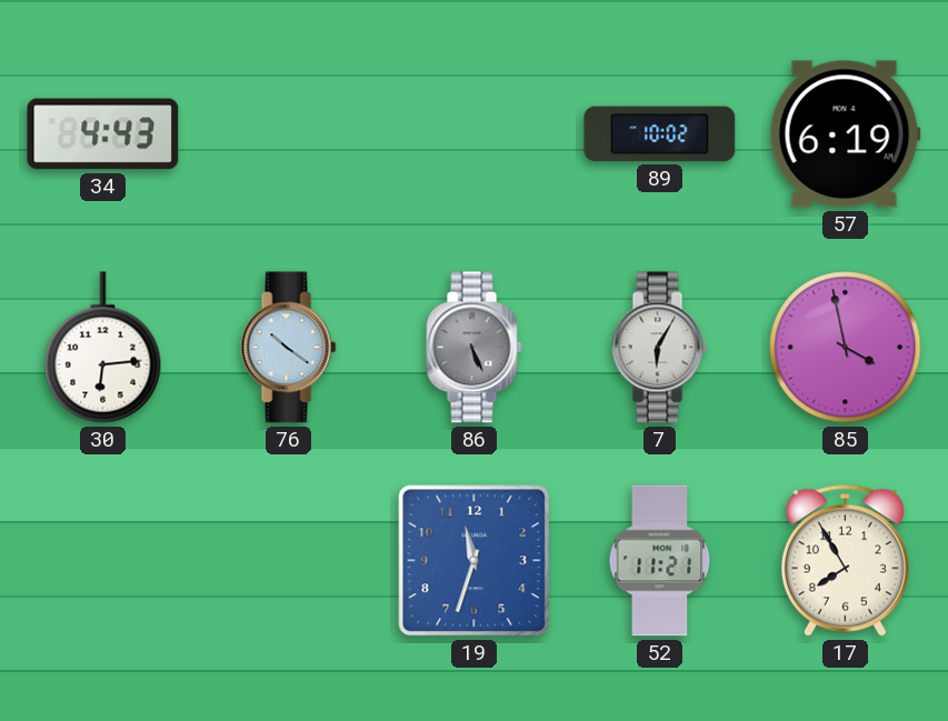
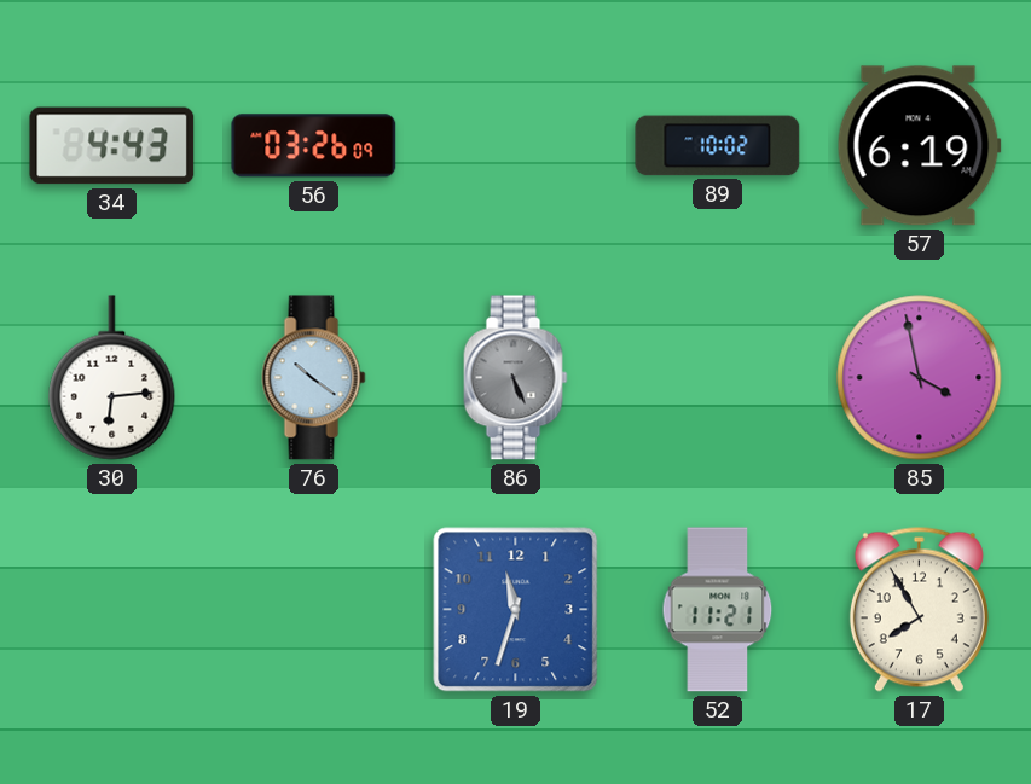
56: none -> 03:26
7: 6:05 -> none
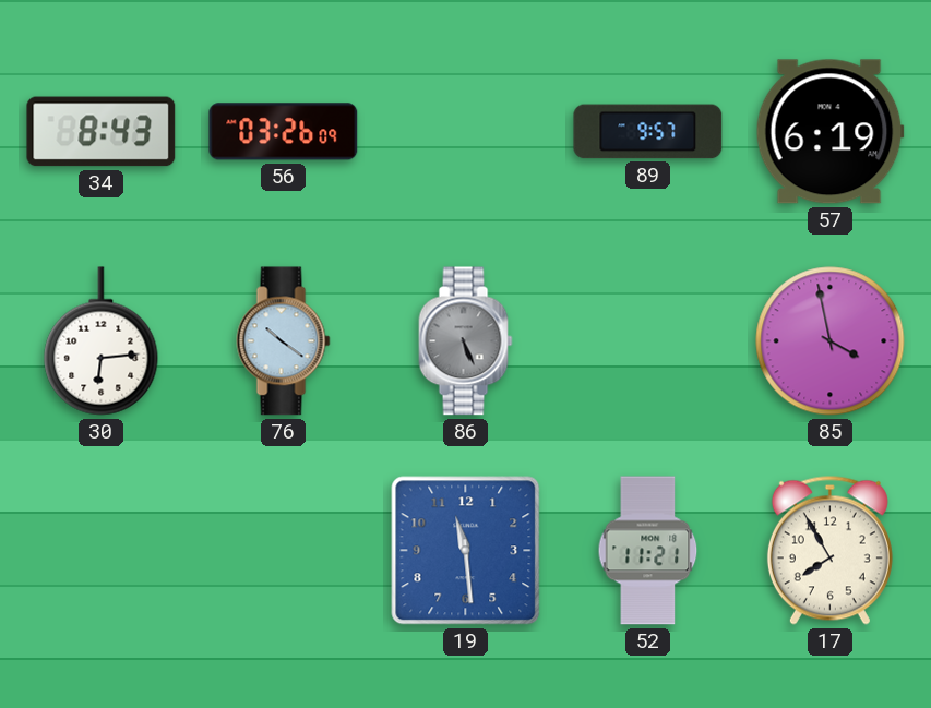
34: 4:43 -> 8:43
89: 10:02 -> 9:57
19: 11:33 -> 11:29
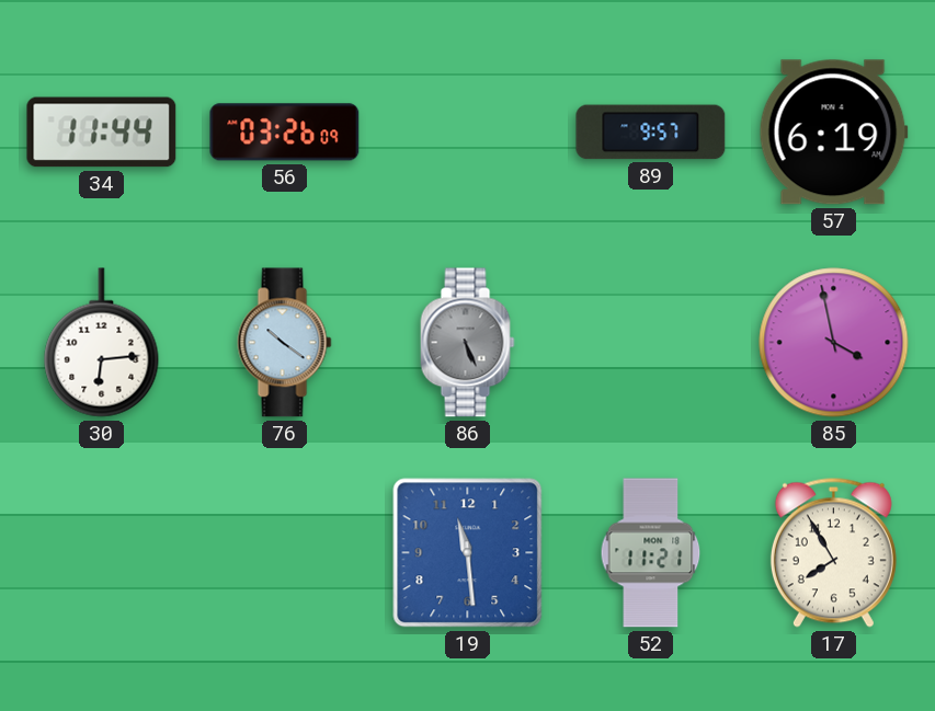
34: 8:43 -> 11:44
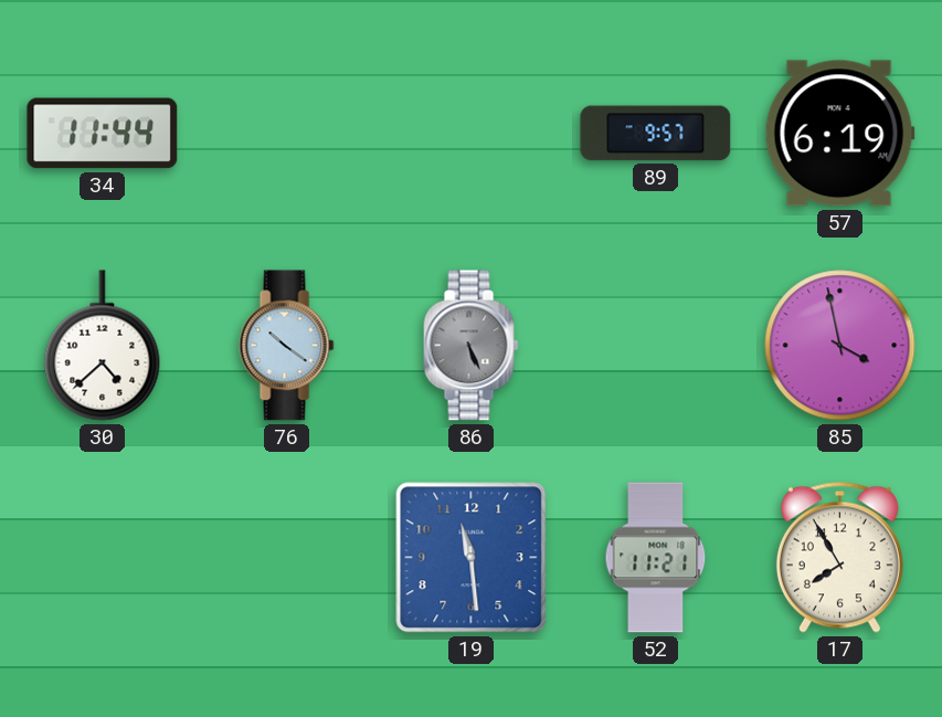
56: 03:26 -> none
30: 6:14 -> 4:38
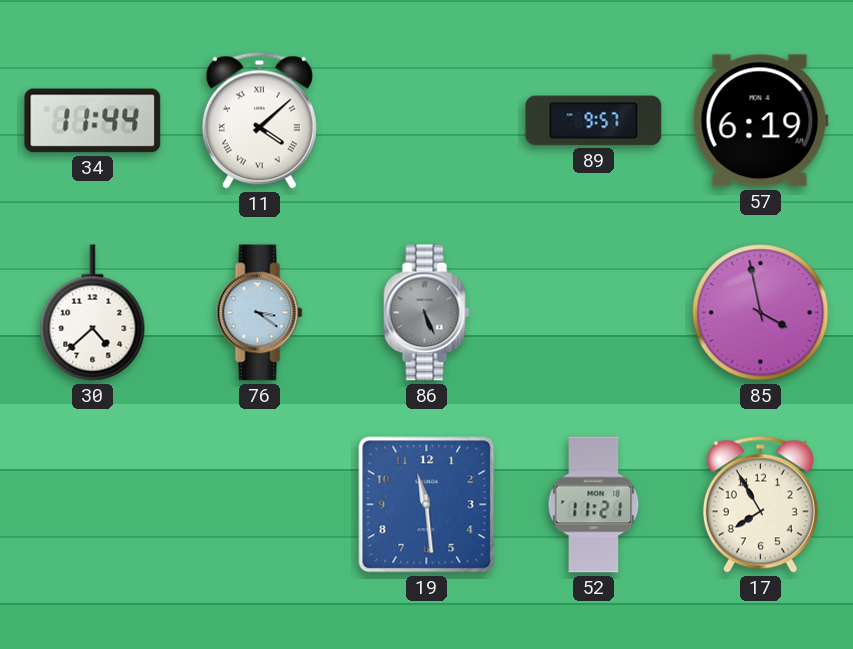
11: none -> 4:08
76: 10:21 -> 3:21
